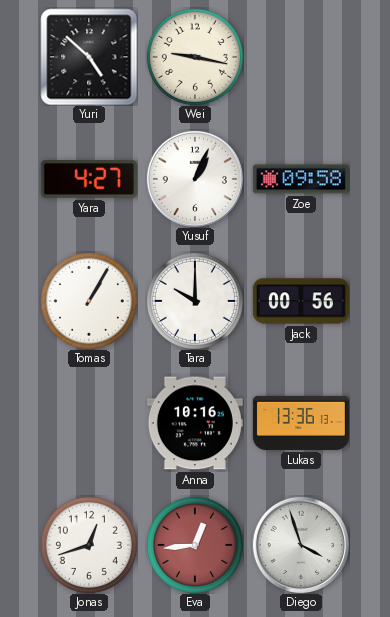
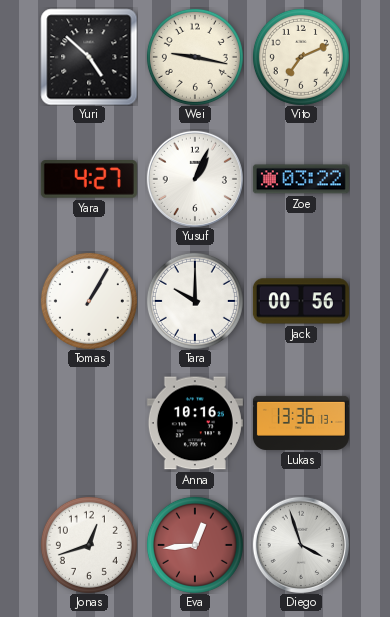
Vito: none -> 7:11
Zoe: 09:58 -> 03:22
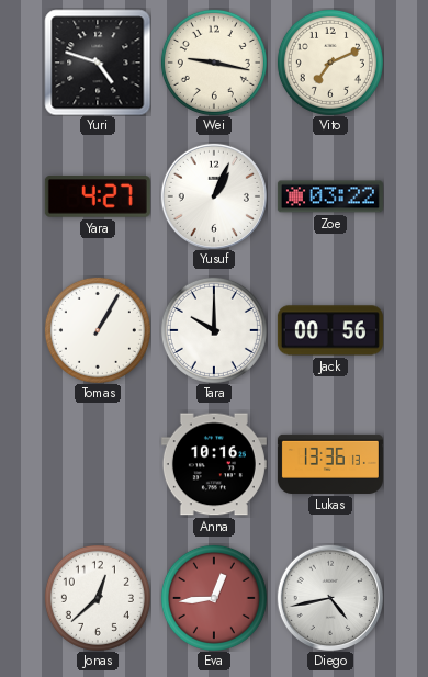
Yuri: 4:52 -> 4:48
Jonas: 12:42 -> 12:38
Diego: 3:57 -> 4:43
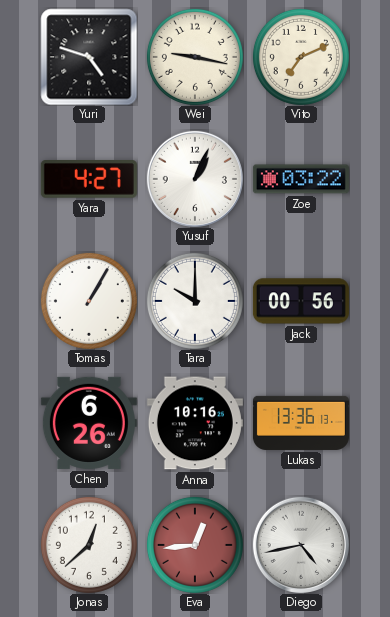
Chen: none -> 6:26
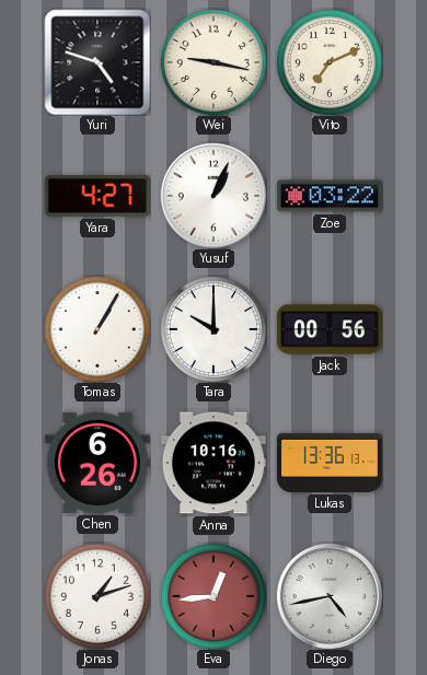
Jonas: 12:38 -> 1:12
